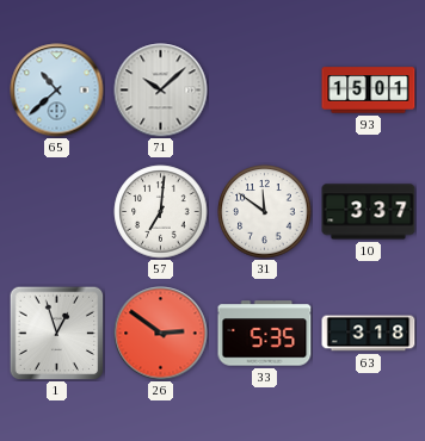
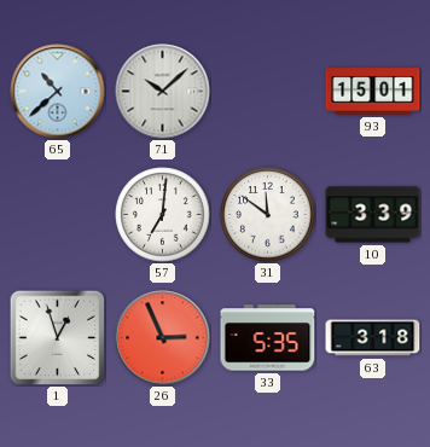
10: 3:37 -> 3:39
26: 2:51 -> 2:56
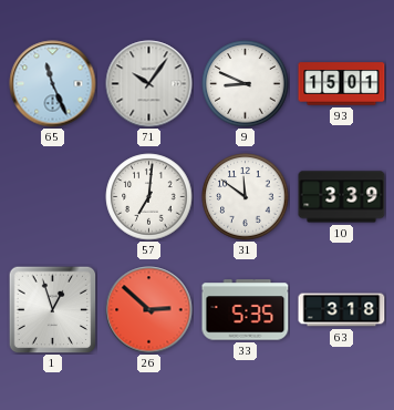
65: 10:38 -> 11:26
71: 10:08 -> 10:06
9: none -> 8:49
26: 2:56 -> 2:52
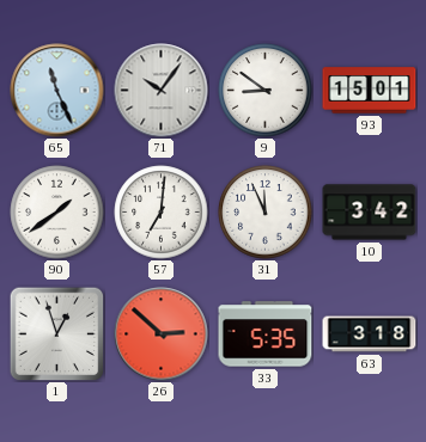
9: 8:49 -> 8:51
90: none -> 1:39
31: 11:51 -> 11:56
10: 3:39 -> 3:42
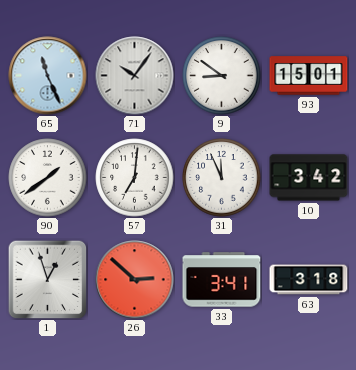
33: 5:35 -> 3:41
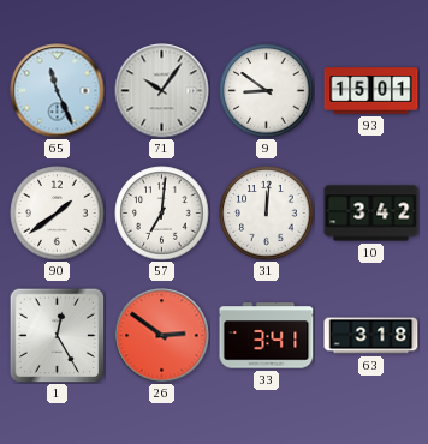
31: 11:56 -> 12:01
1: 12:57 -> 12:25
26: 2:52 -> 2:51
